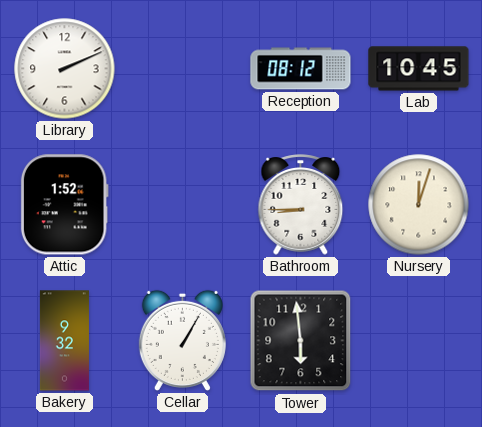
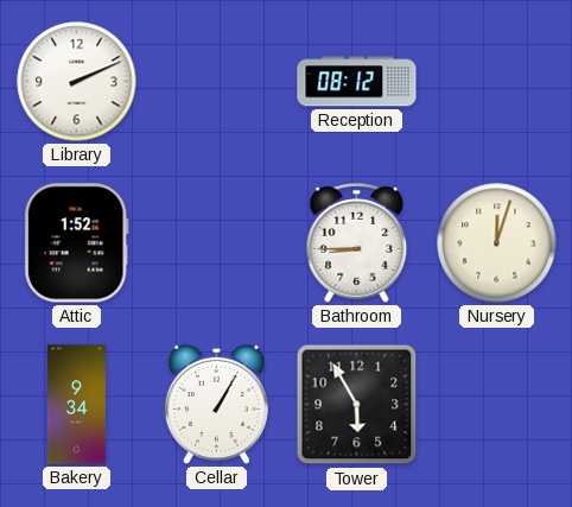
Lab: 10:45 -> none
Bakery: 9:32 -> 9:34
Tower: 5:59 -> 5:55
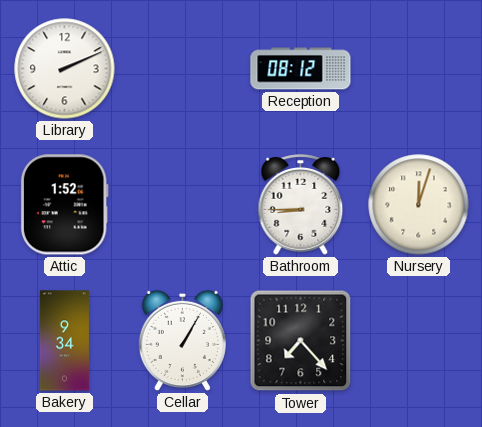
Tower: 5:55 -> 7:23
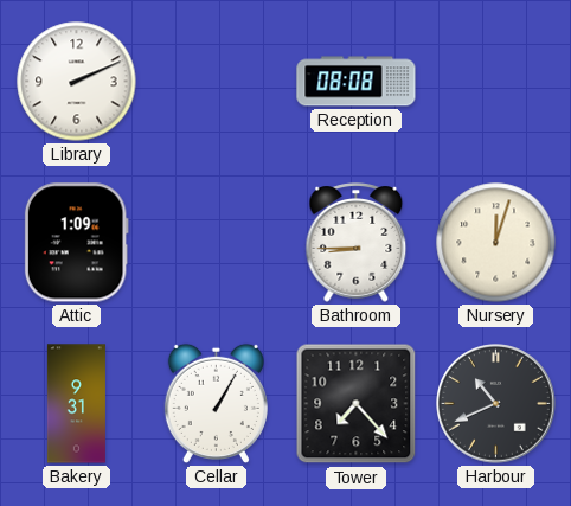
Reception: 08:12 -> 08:08
Attic: 1:52 -> 1:09
Bakery: 9:34 -> 9:31
Harbour: none -> 10:41
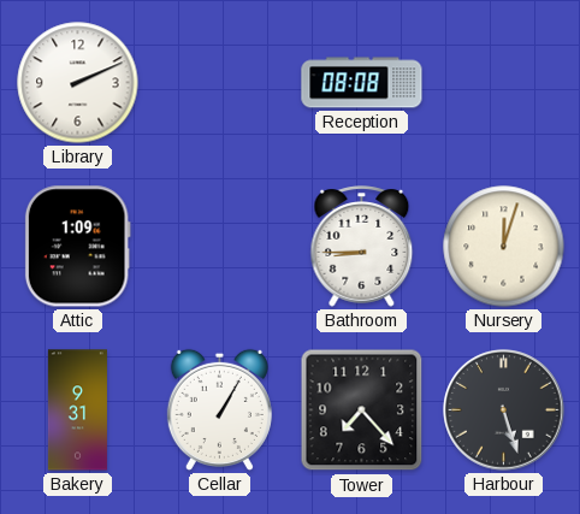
Harbour: 10:41 -> 5:27
